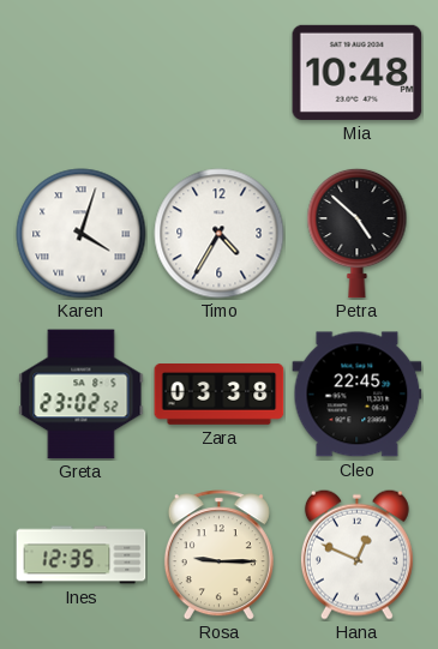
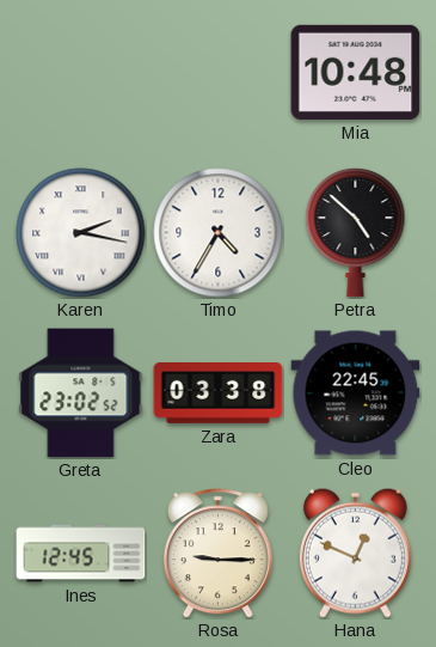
Karen: 4:03 -> 2:17
Ines: 12:35 -> 12:45
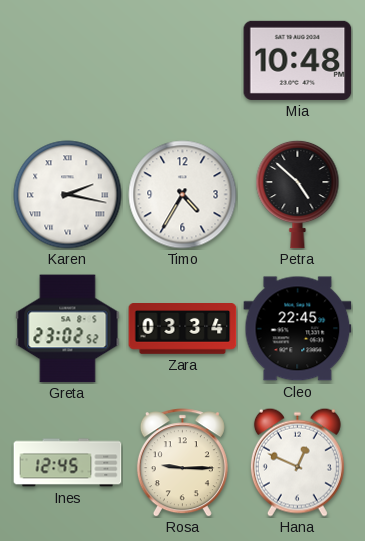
Zara: 03:38 -> 03:34
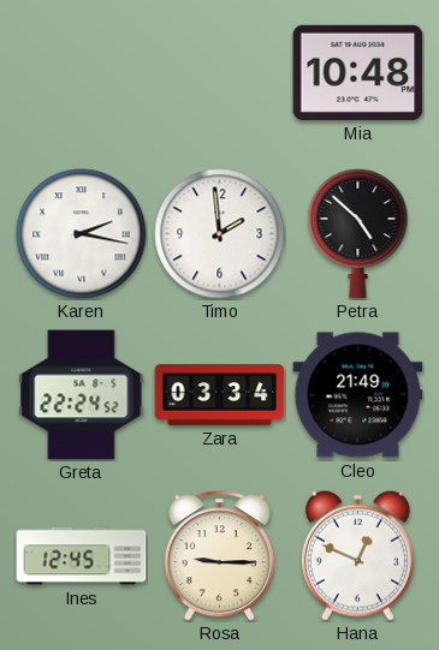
Timo: 4:35 -> 1:59
Greta: 23:02 -> 22:24
Cleo: 22:45 -> 21:49
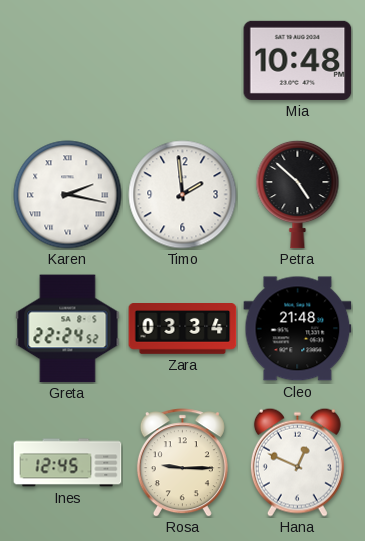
Cleo: 21:49 -> 21:48
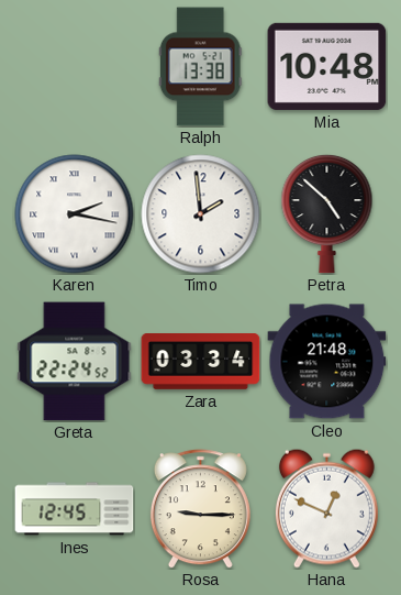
Ralph: none -> 13:38
